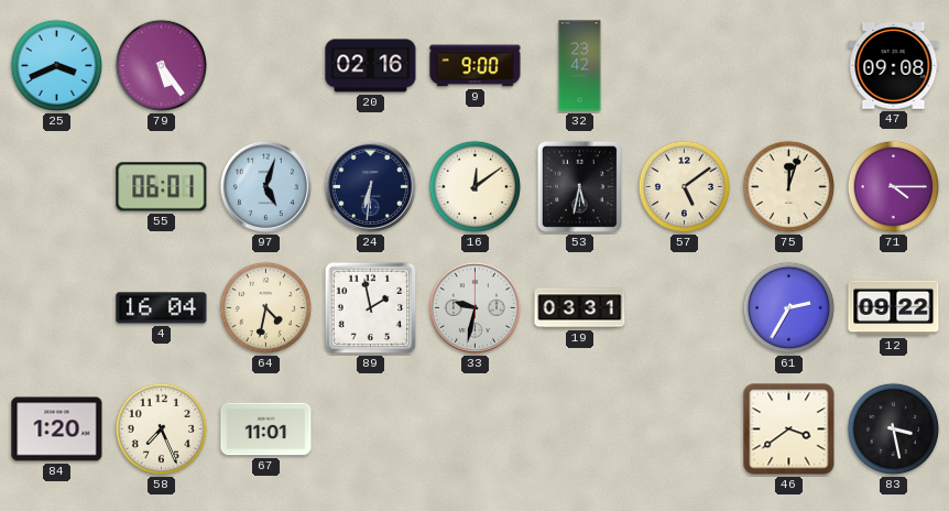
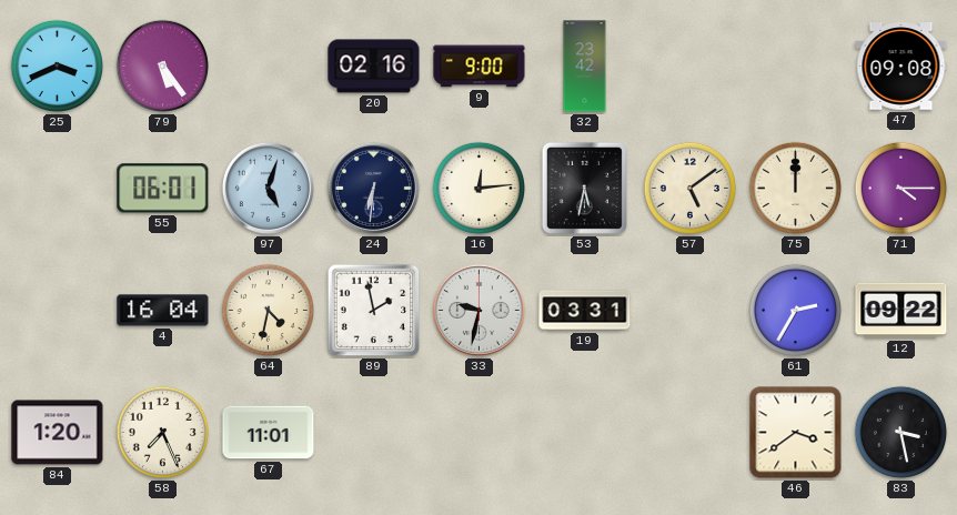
16: 12:09 -> 12:14
75: 12:03 -> 12:00
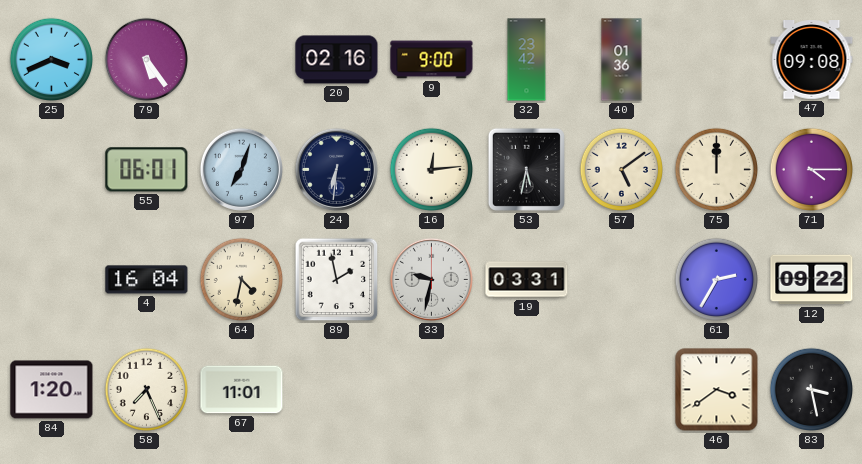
40: none -> 01:36
97: 5:03 -> 7:03
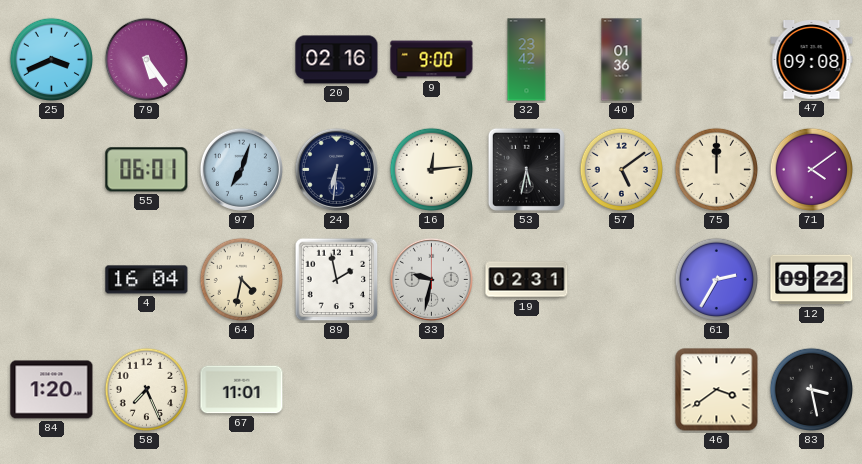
71: 4:15 -> 4:09
19: 03:31 -> 02:31
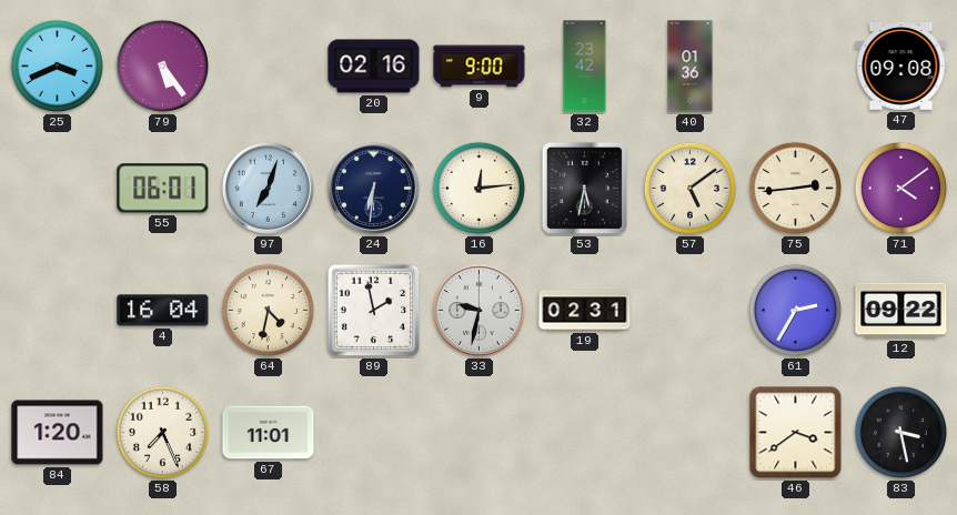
75: 12:00 -> 2:44
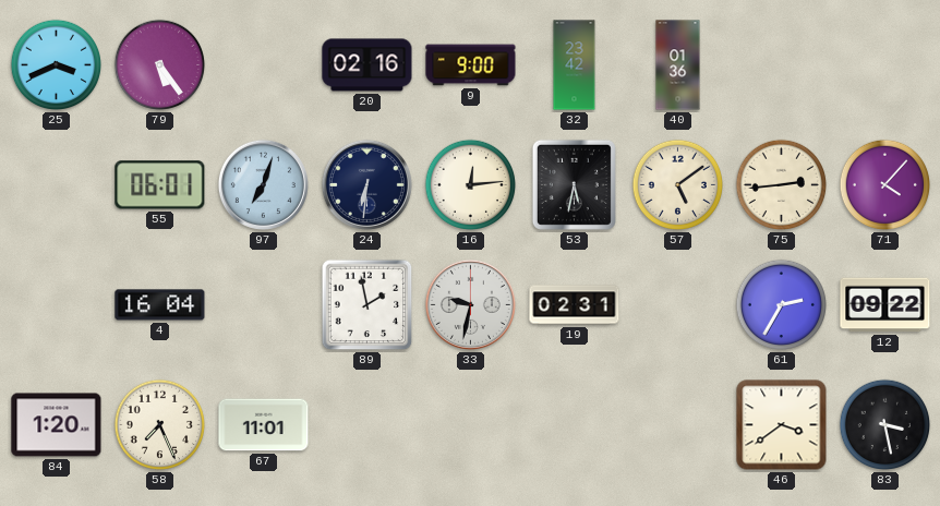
47: 09:08 -> none
71: 4:09 -> 4:07
64: 4:32 -> none
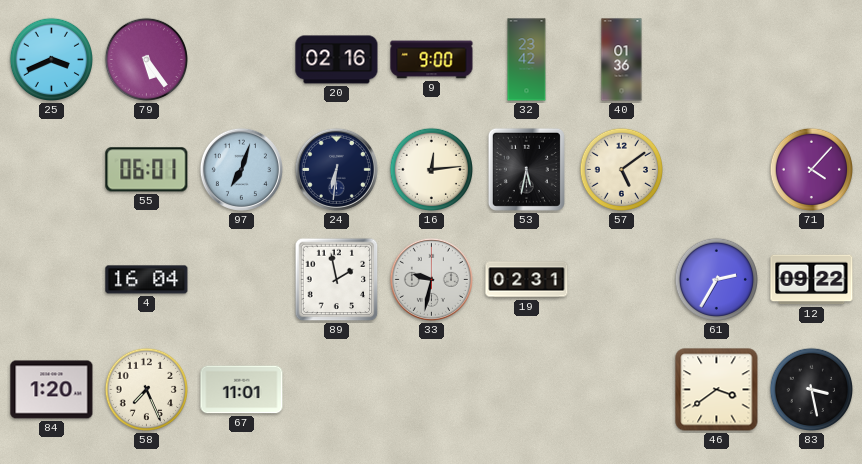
75: 2:44 -> none
